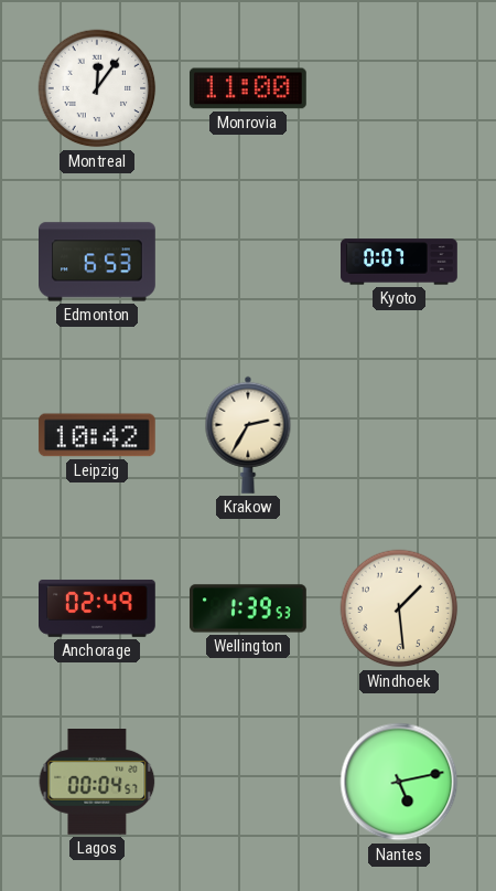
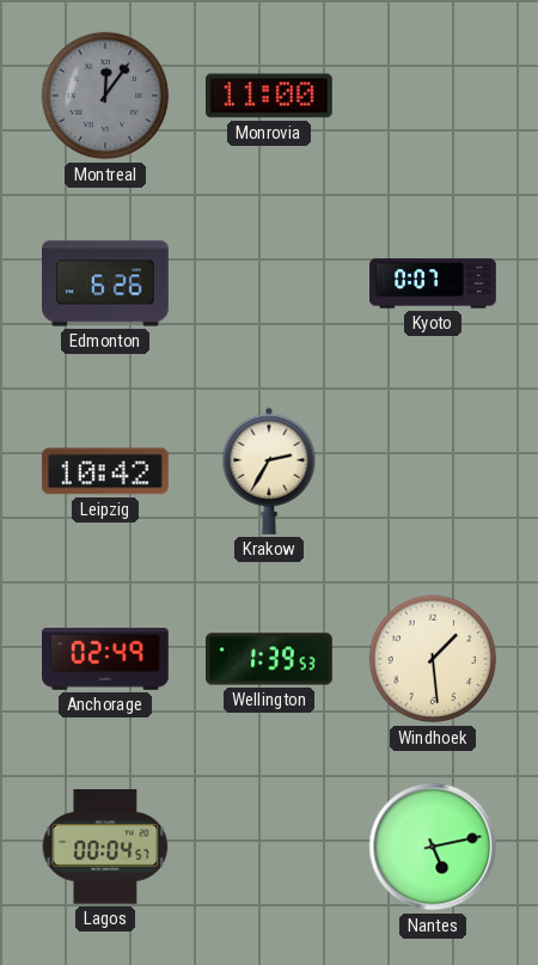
Montreal dial: white -> grey
Edmonton: 6:53 -> 6:26
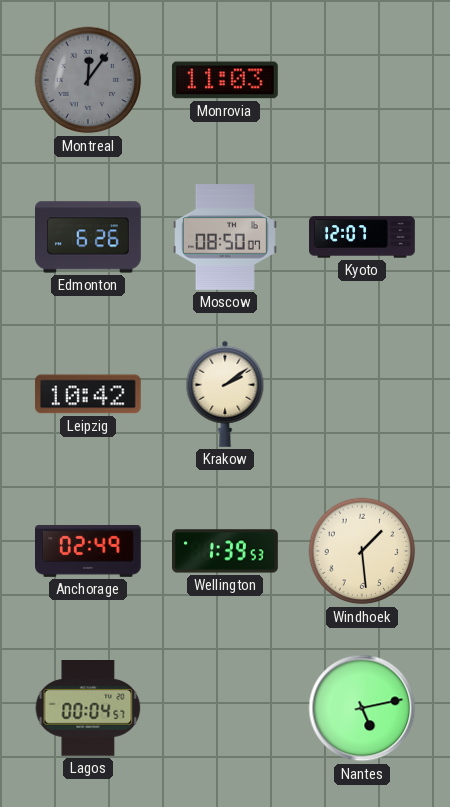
Monrovia: 11:00 -> 11:03
Moscow: none -> 08:50
Kyoto: 0:07 -> 12:07
Krakow: 2:35 -> 2:09
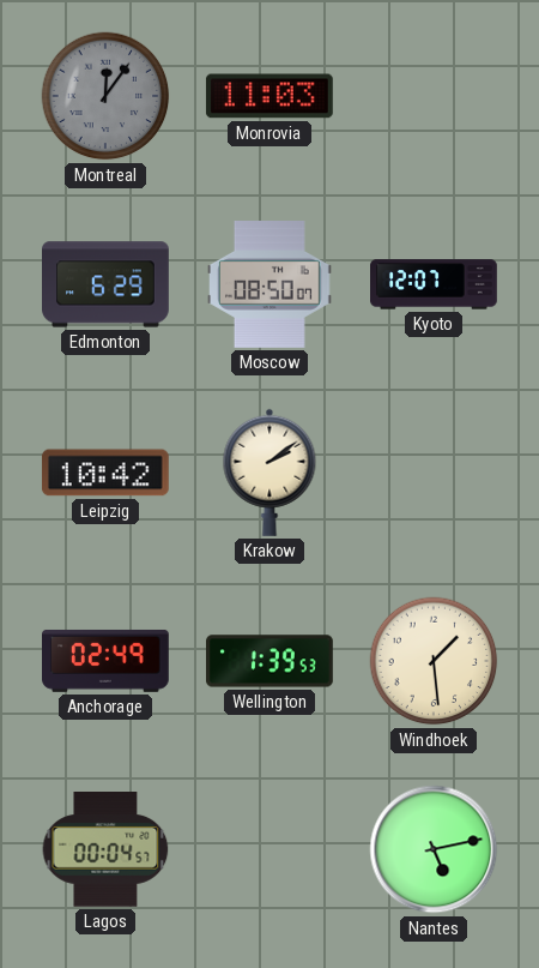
Edmonton: 6:26 -> 6:29
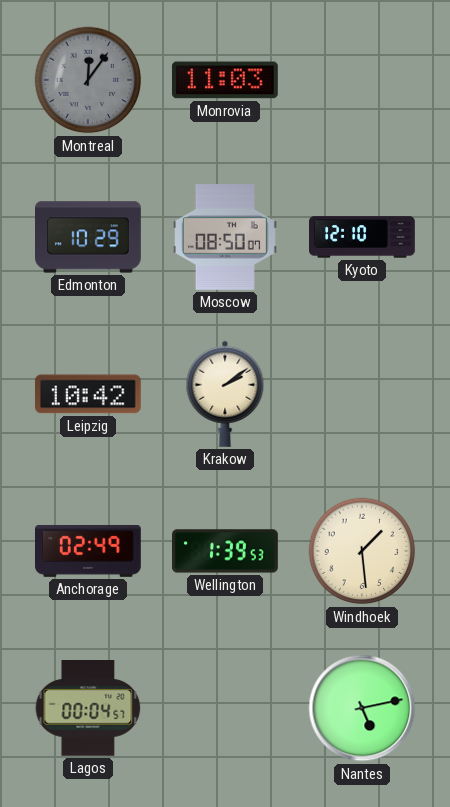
Edmonton: 6:29 -> 10:29
Kyoto: 12:07 -> 12:10
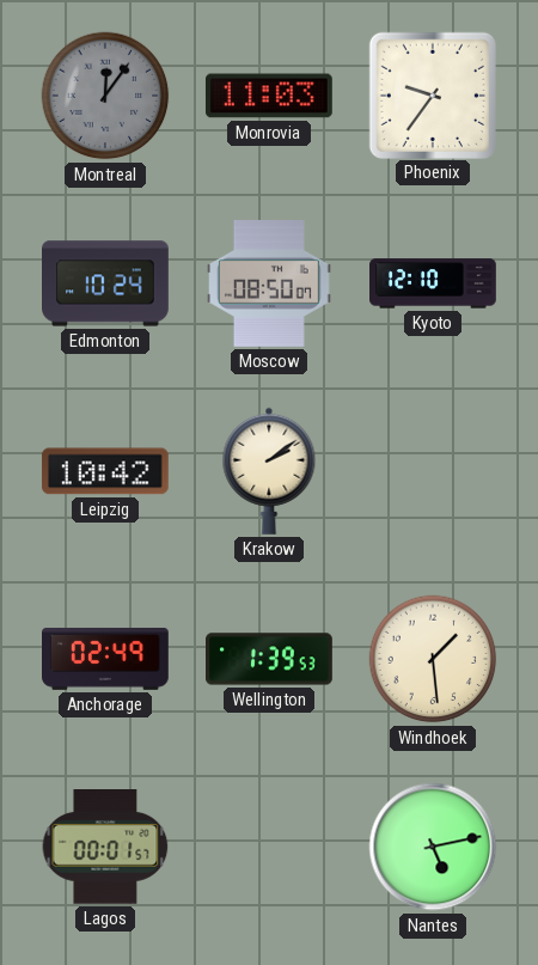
Phoenix: none -> 9:36
Edmonton: 10:29 -> 10:24
Lagos: 00:04 -> 00:01
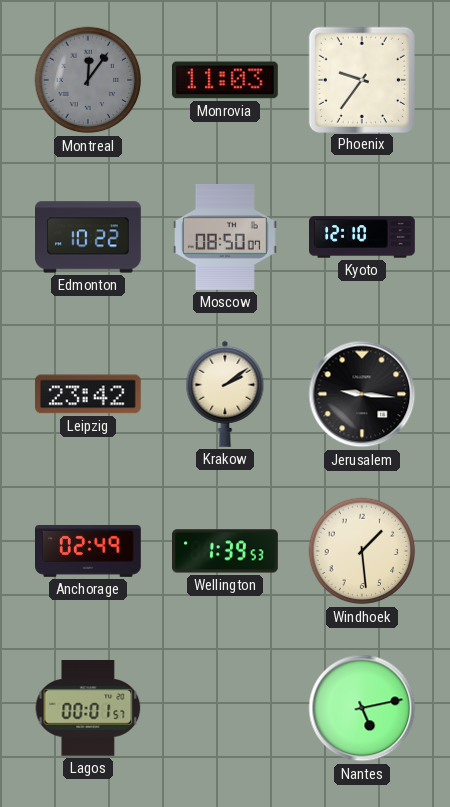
Edmonton: 10:24 -> 10:22
Leipzig: 10:42 -> 23:42
Jerusalem: none -> 9:16
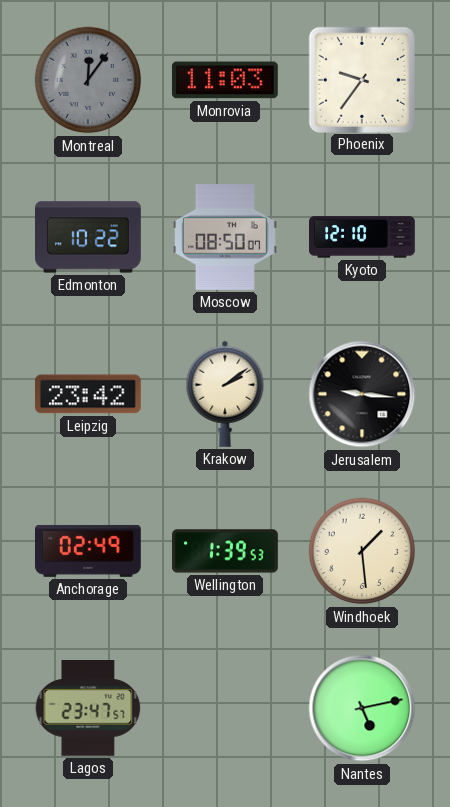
Lagos: 00:01 -> 23:47
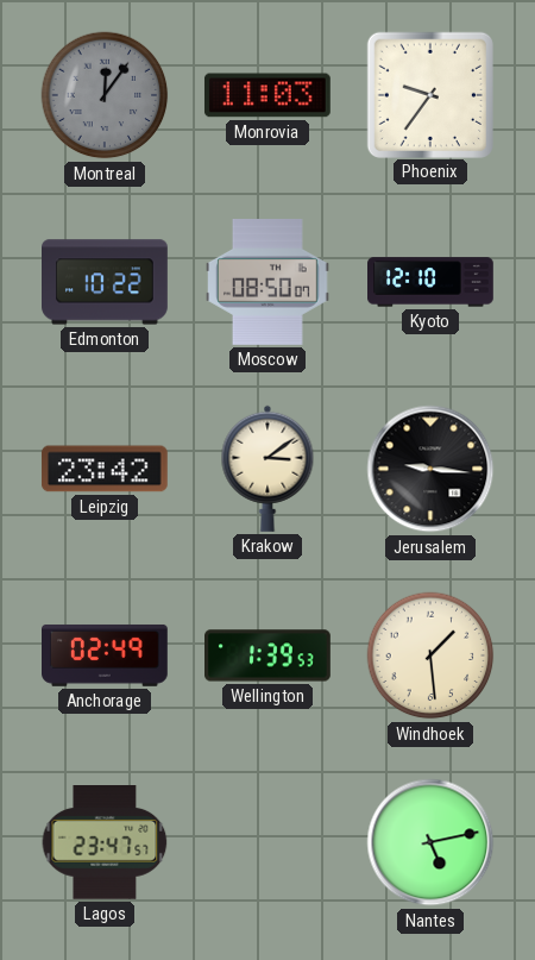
Krakow: 2:09 -> 3:09
